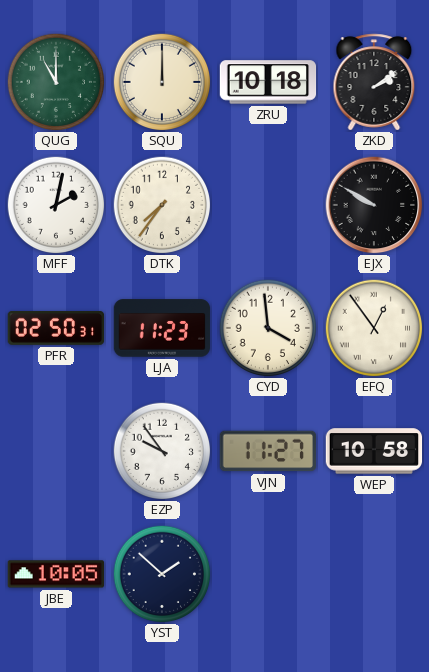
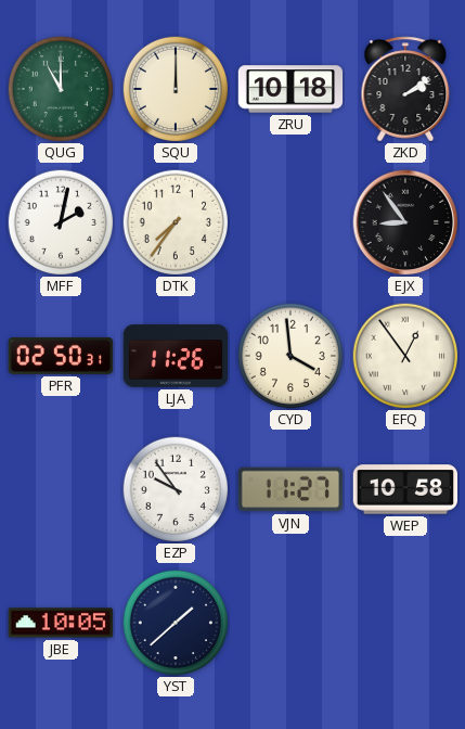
EJX: 9:50 -> 8:54
LJA: 11:23 -> 11:26
YST: 1:52 -> 1:38
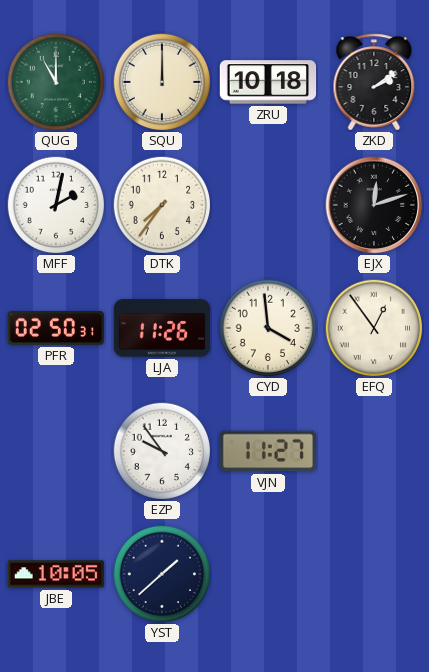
EJX: 8:54 -> 12:12
WEP: 10:58 -> none
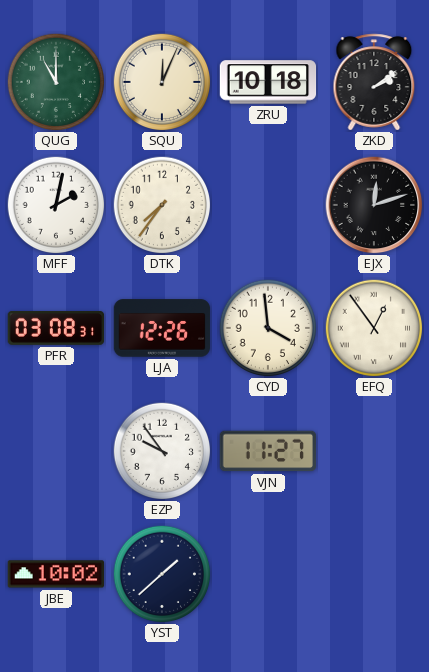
SQU: 12:00 -> 12:04
PFR: 02:50 -> 03:08
LJA: 11:26 -> 12:26
JBE: 10:05 -> 10:02
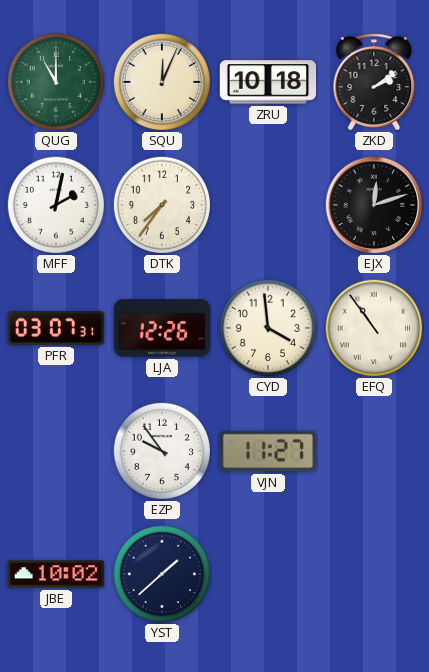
PFR: 03:08 -> 03:07
EFQ: 12:54 -> 10:54
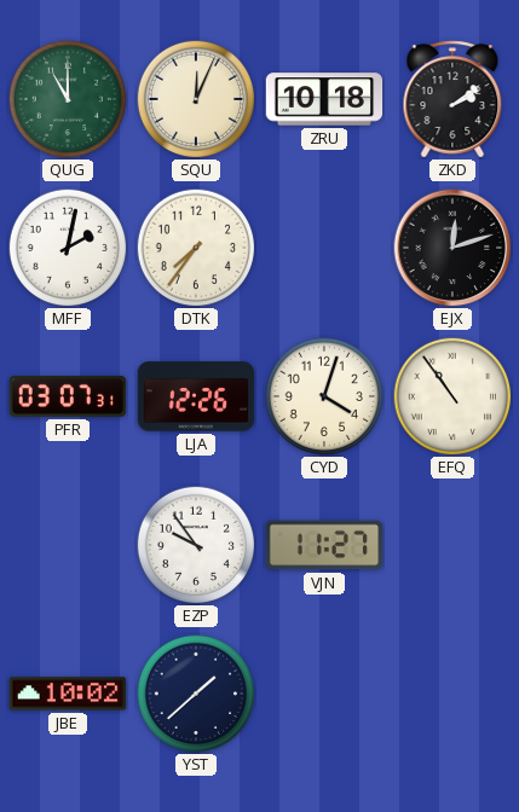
CYD: 3:59 -> 4:03
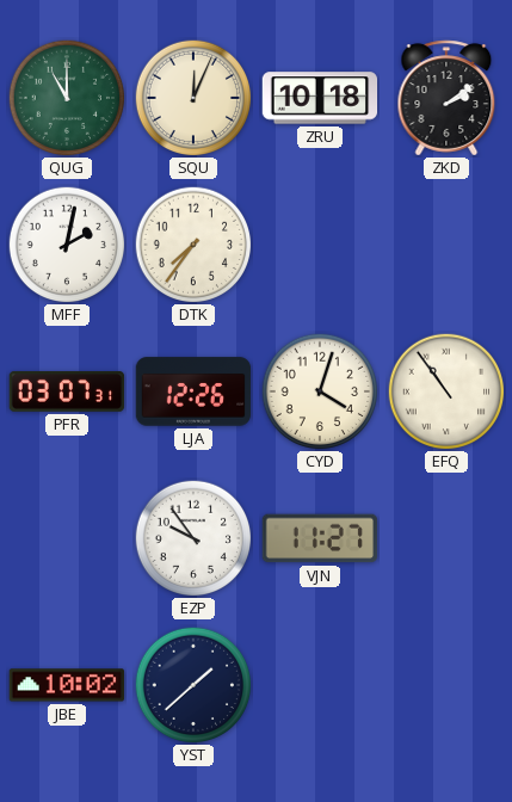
EJX: 12:12 -> none
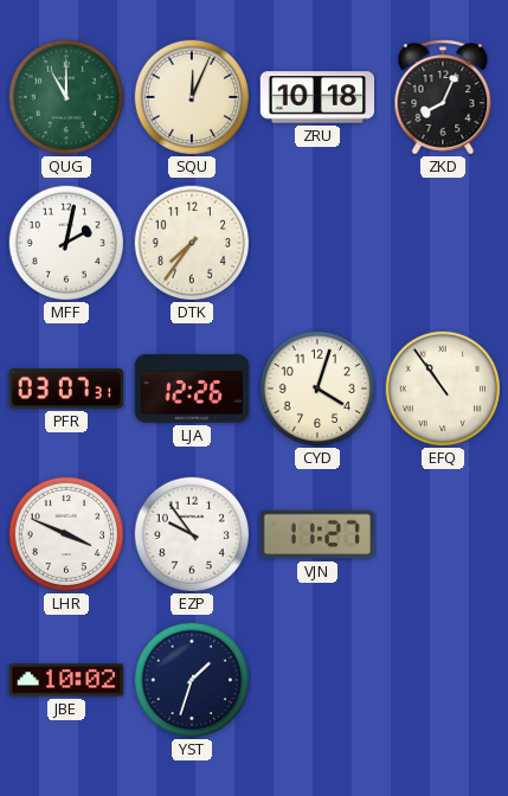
ZKD: 2:09 -> 8:04
LHR: none -> 3:49
YST: 1:38 -> 1:33
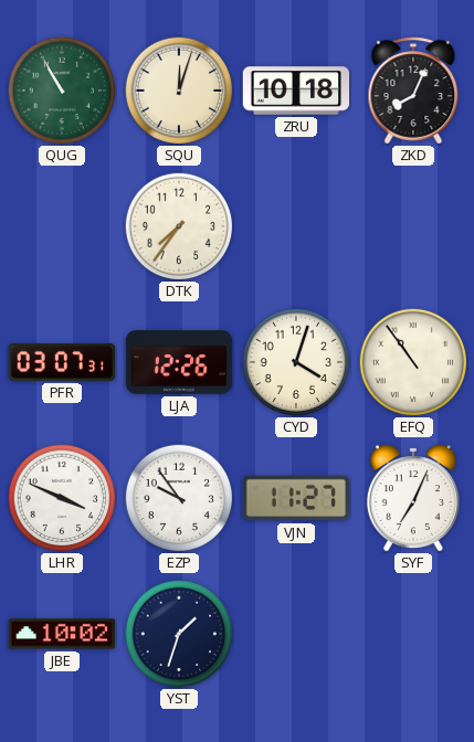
QUG: 11:00 -> 10:55
SQU: 12:04 -> 12:03
MFF: 2:02 -> none
SYF: none -> 7:04
